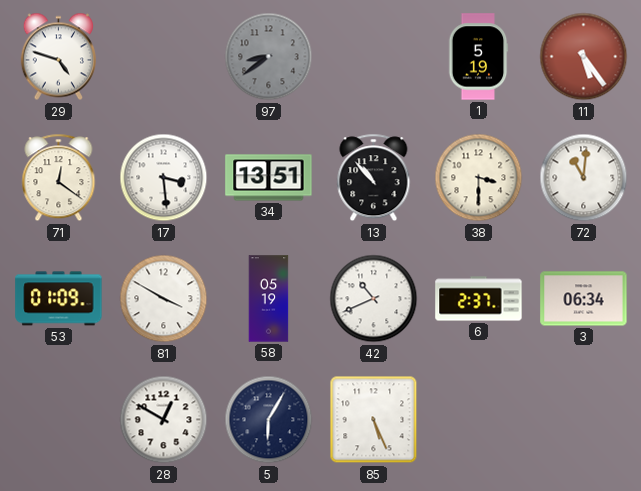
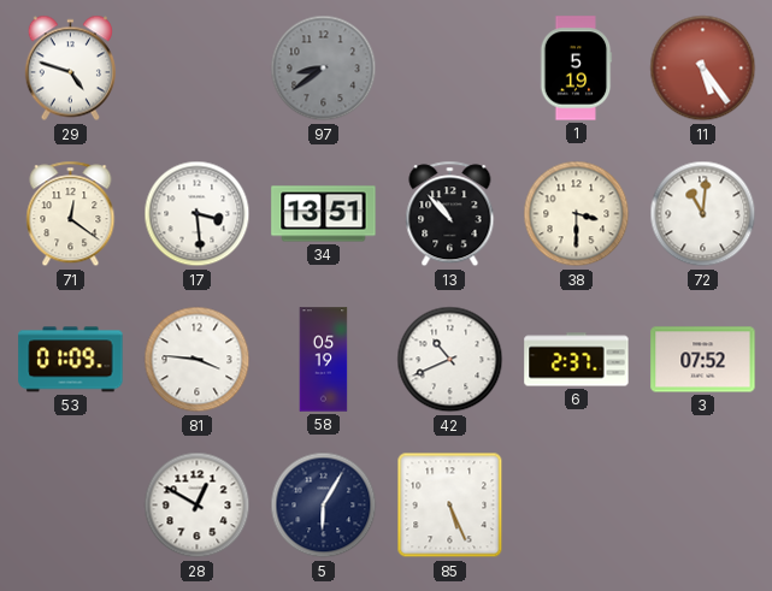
81: 3:50 -> 3:46
3: 06:34 -> 07:52
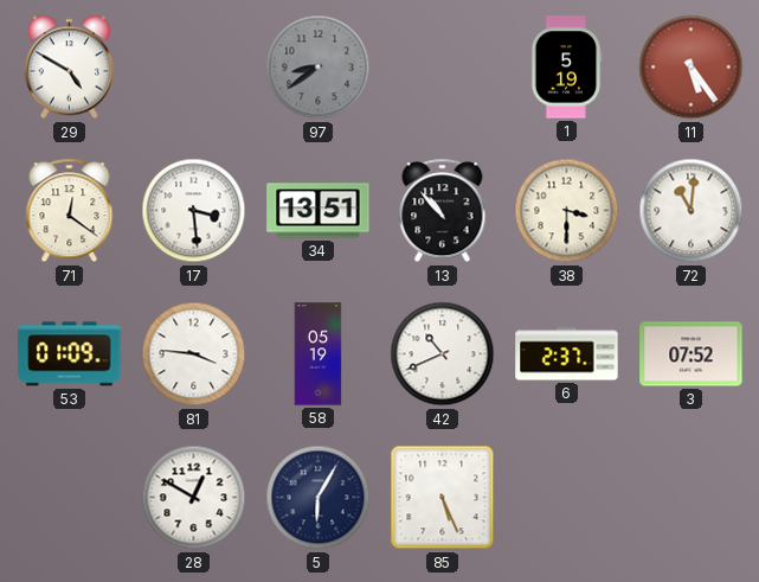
29: 4:48 -> 4:50
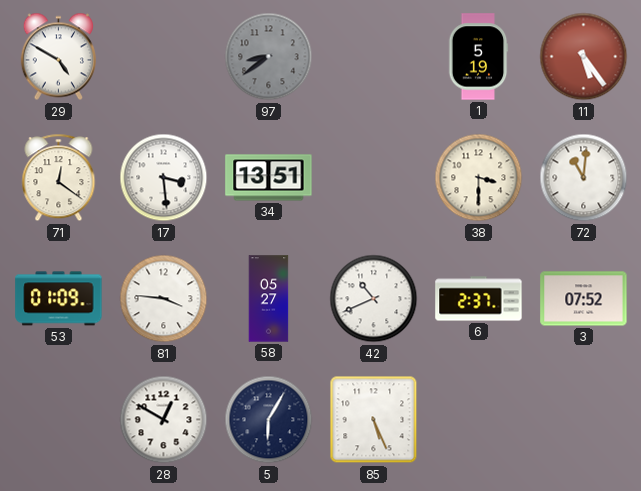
13: 10:53 -> none
58: 05:19 -> 05:27
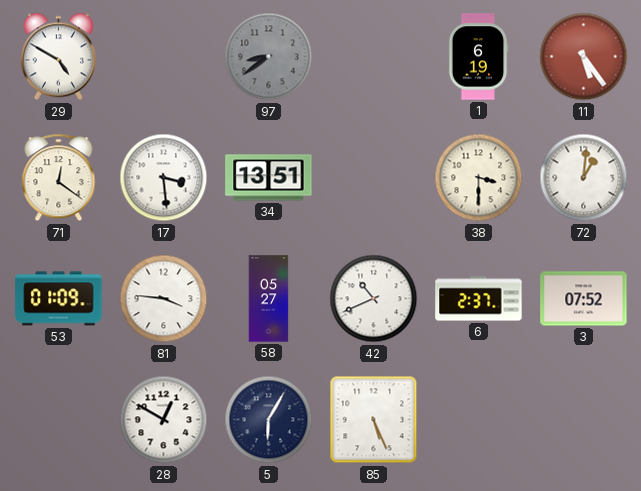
1: 5:19 -> 6:19
72: 11:01 -> 1:01
